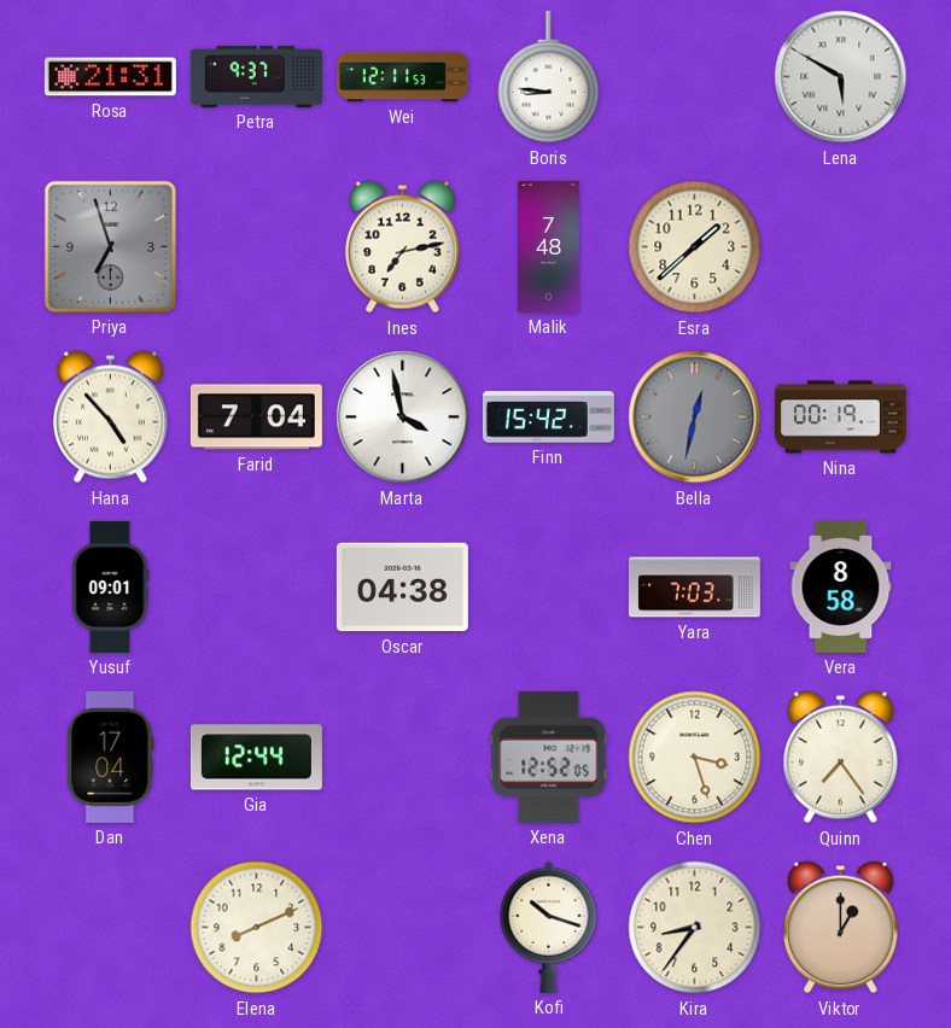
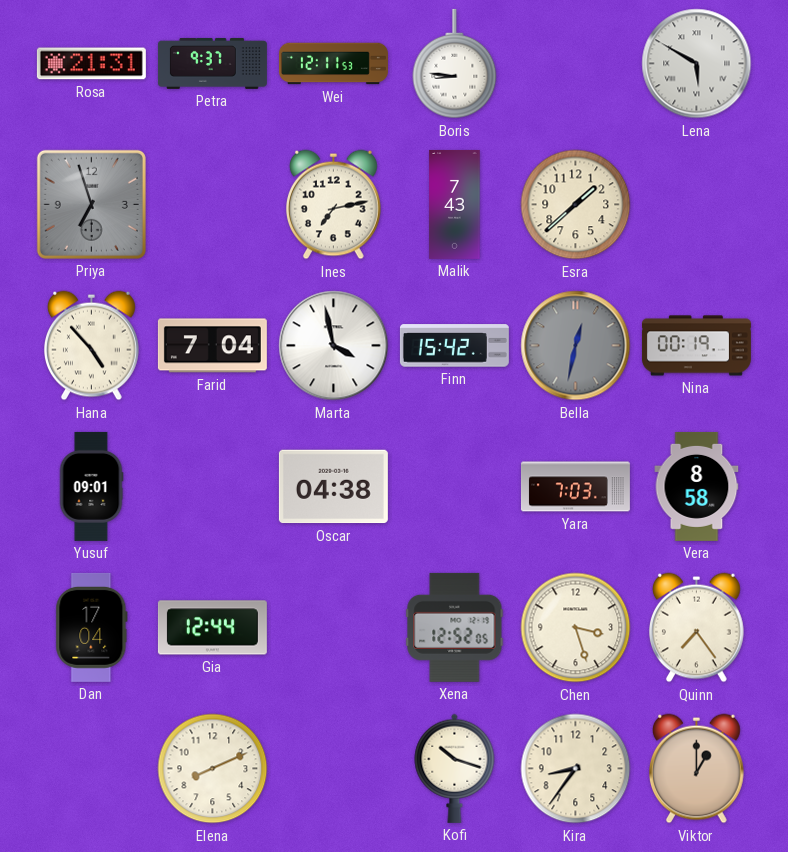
Malik: 7:48 -> 7:43
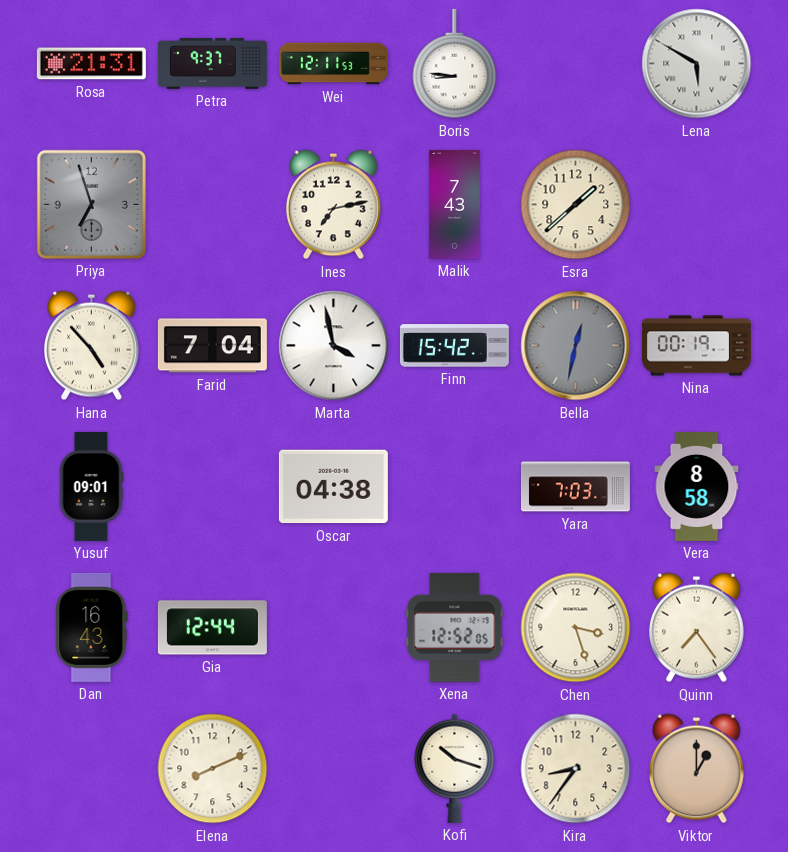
Dan: 17:04 -> 16:43
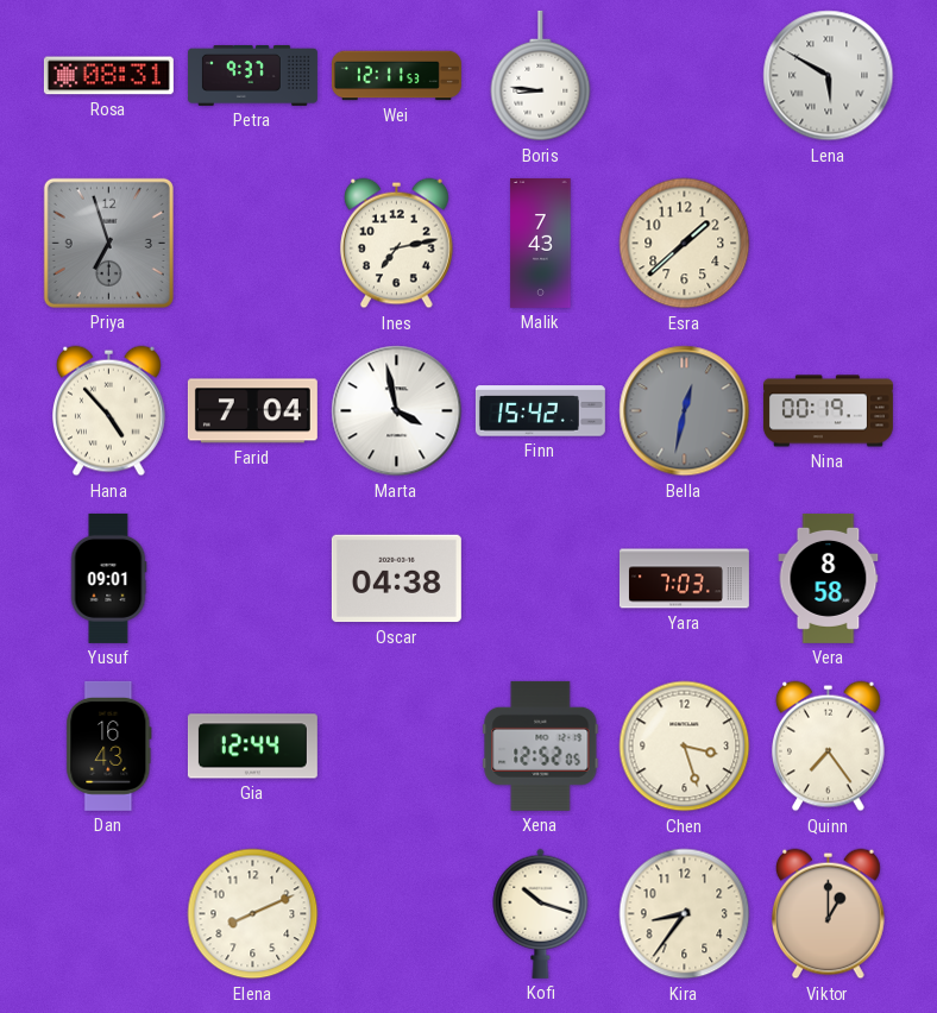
Rosa: 21:31 -> 08:31
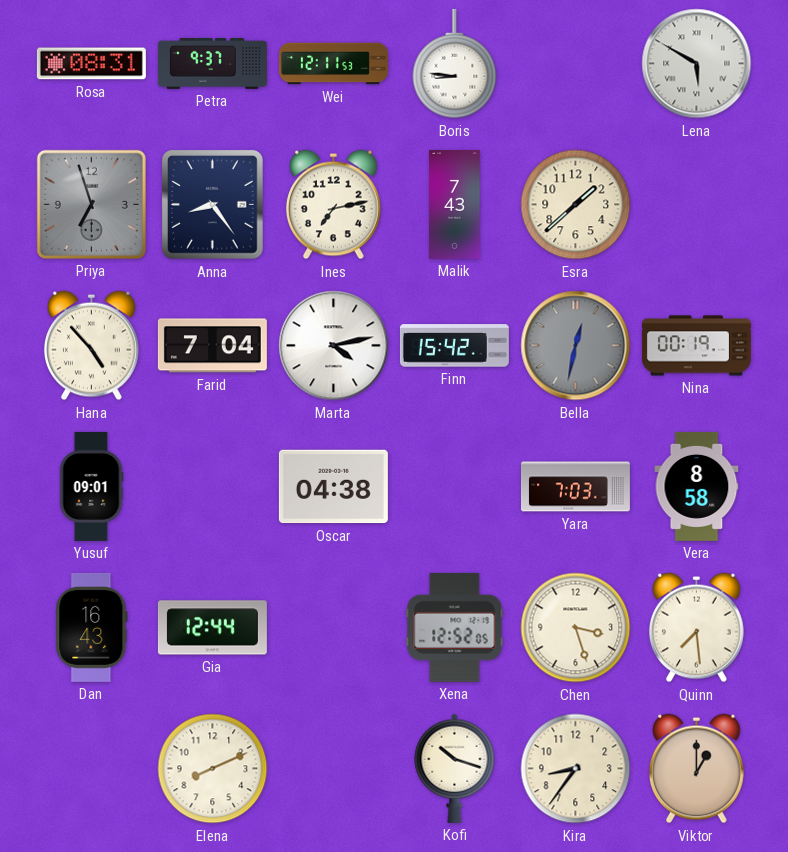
Anna: none -> 8:24
Marta: 3:58 -> 4:13
Quinn: 7:24 -> 7:29
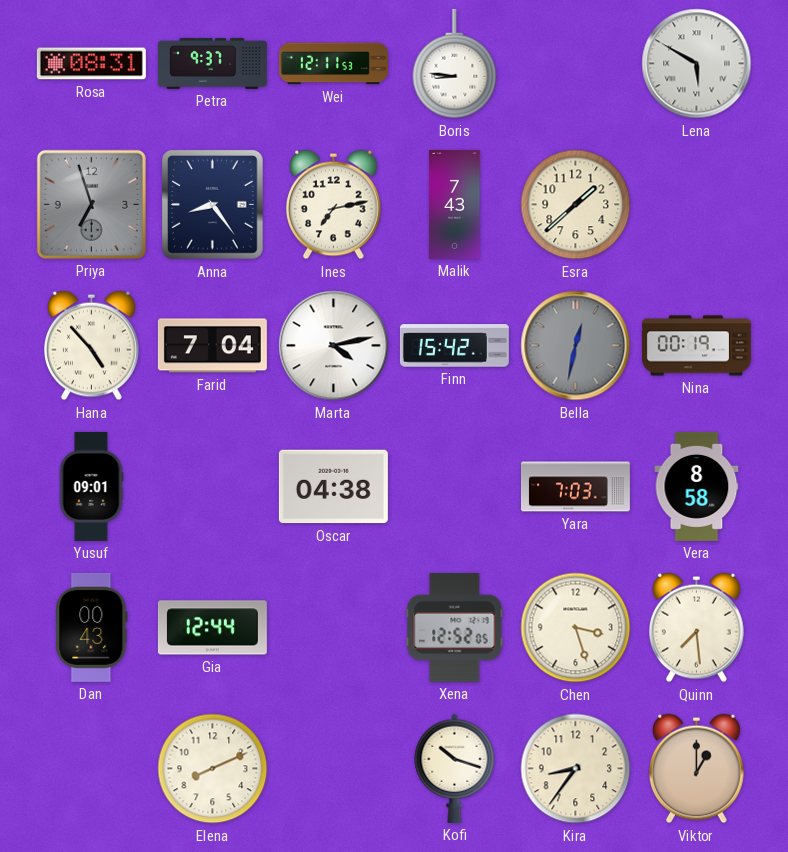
Dan: 16:43 -> 00:43
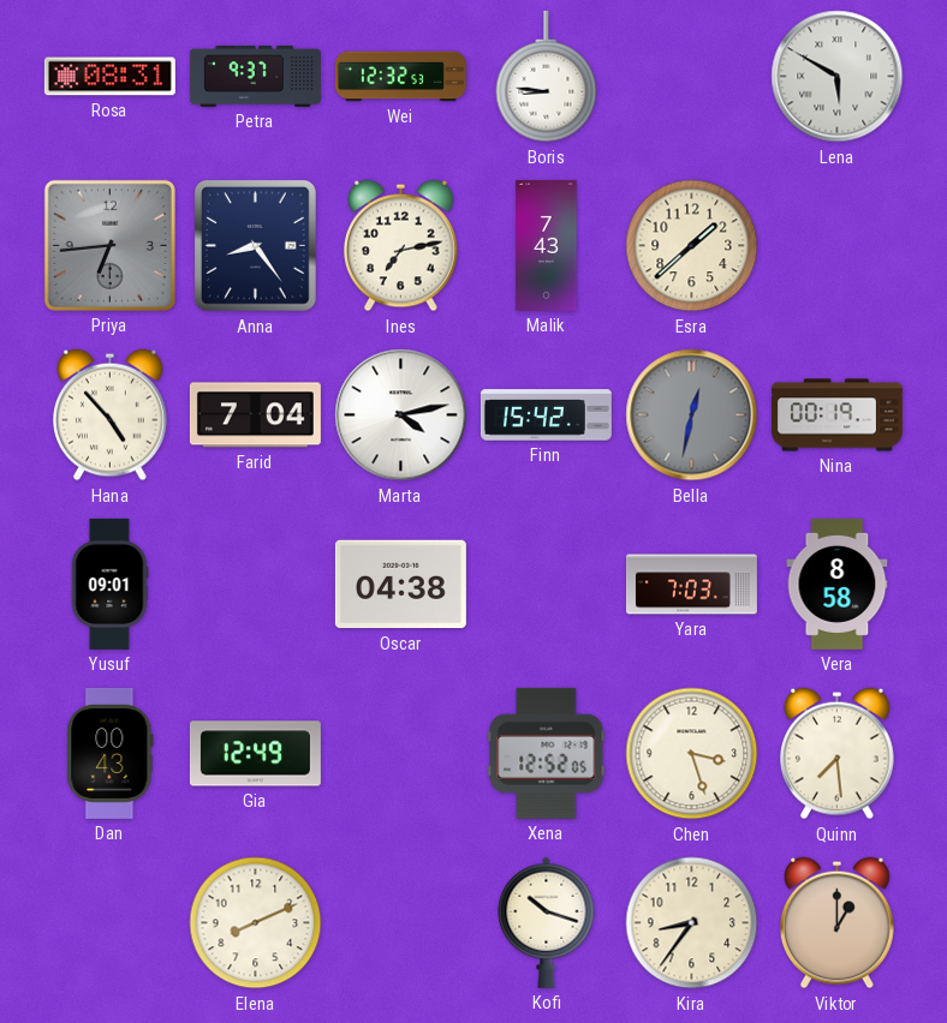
Wei: 12:11 -> 12:32
Priya: 6:57 -> 6:44
Gia: 12:44 -> 12:49
